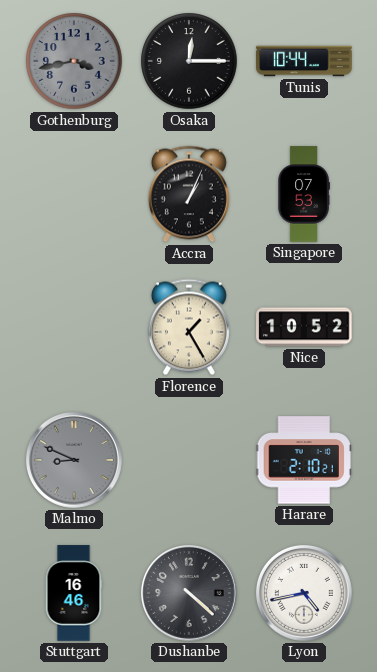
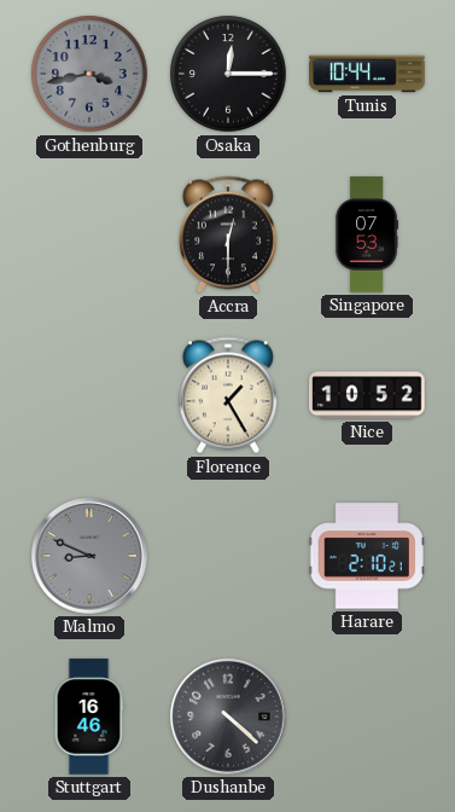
Accra: 1:04 -> 12:30
Lyon: 4:43 -> none
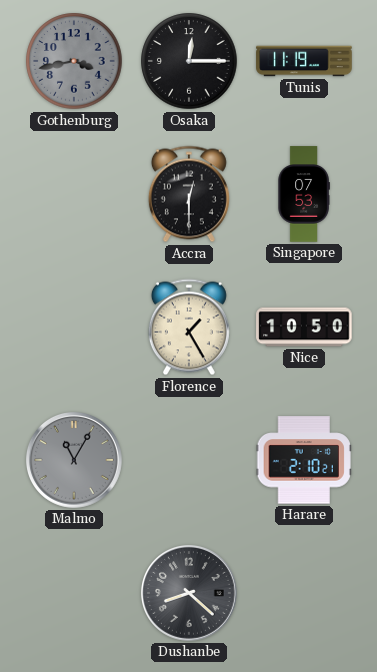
Tunis: 10:44 -> 11:19
Nice: 10:52 -> 10:50
Malmo: 8:49 -> 11:05
Stuttgart: 16:46 -> none
Dushanbe: 4:22 -> 8:22
